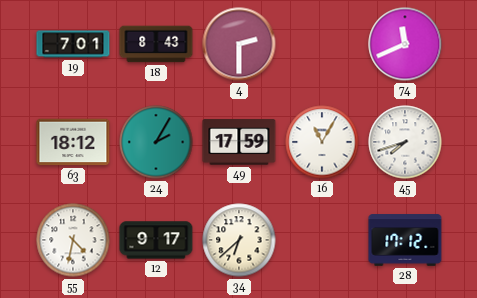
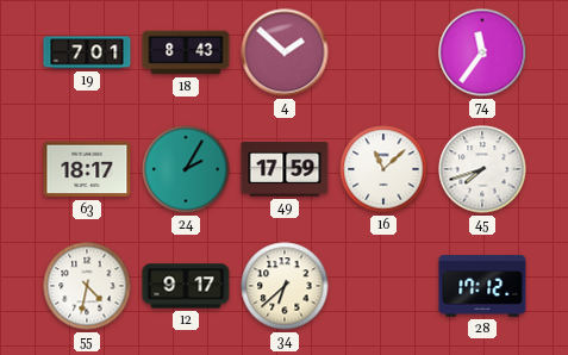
4: 2:30 -> 1:52
74: 11:41 -> 11:36
63: 18:12 -> 18:17
16: 11:05 -> 11:08
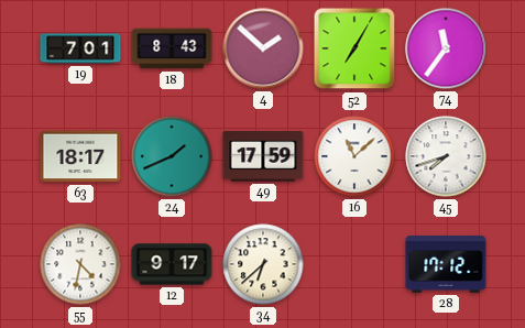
52: none -> 7:05
24: 2:05 -> 1:41
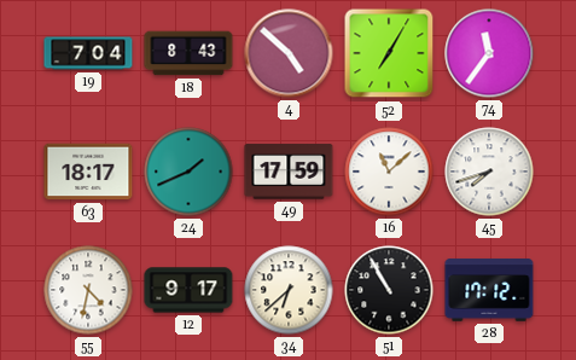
19: 7:01 -> 7:04
4: 1:52 -> 4:52
51: none -> 10:55
